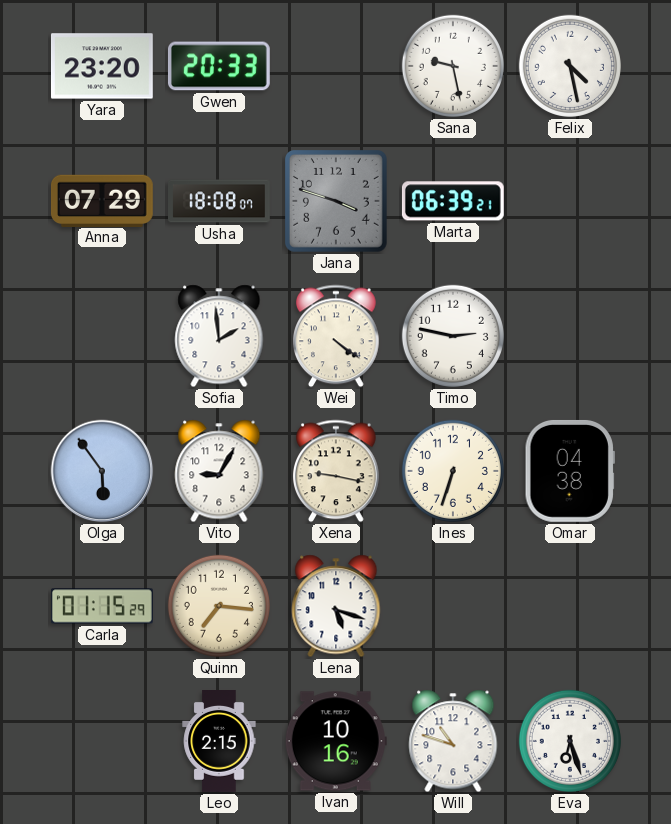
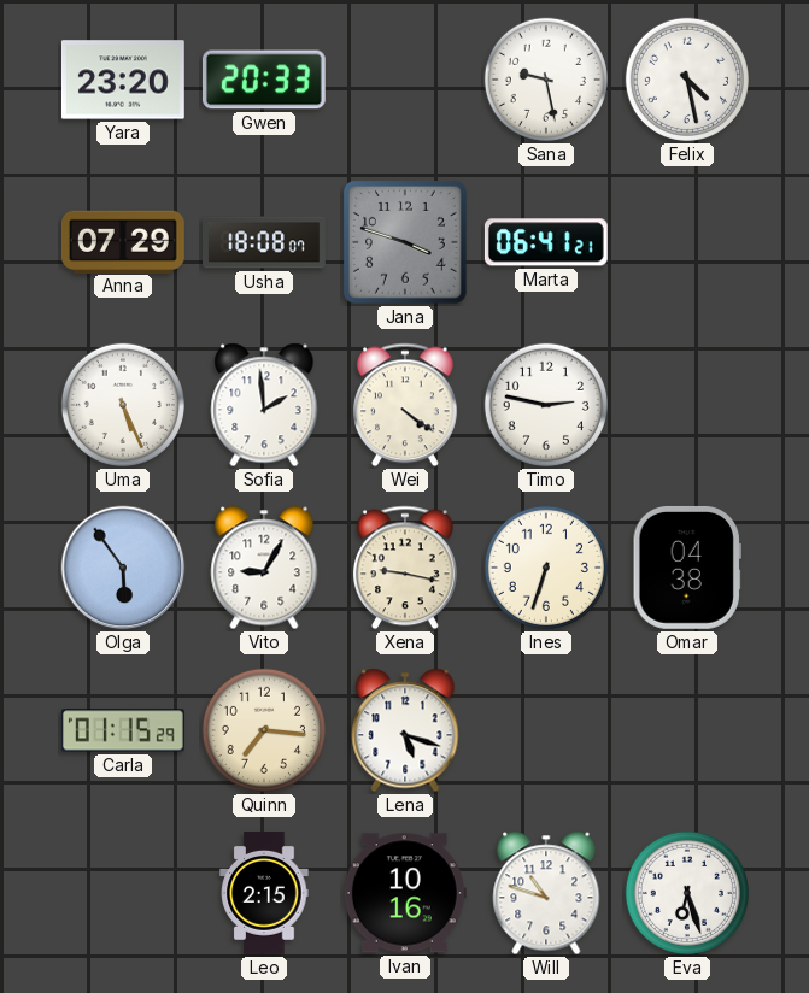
Marta: 06:39 -> 06:41
Uma: none -> 5:26
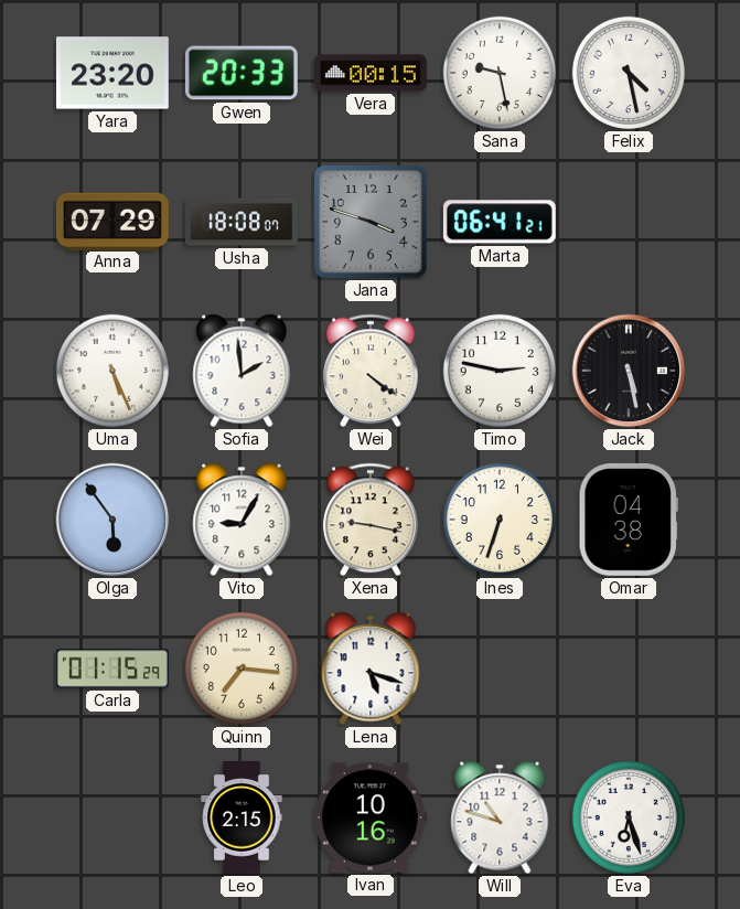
Vera: none -> 00:15
Jack: none -> 5:28
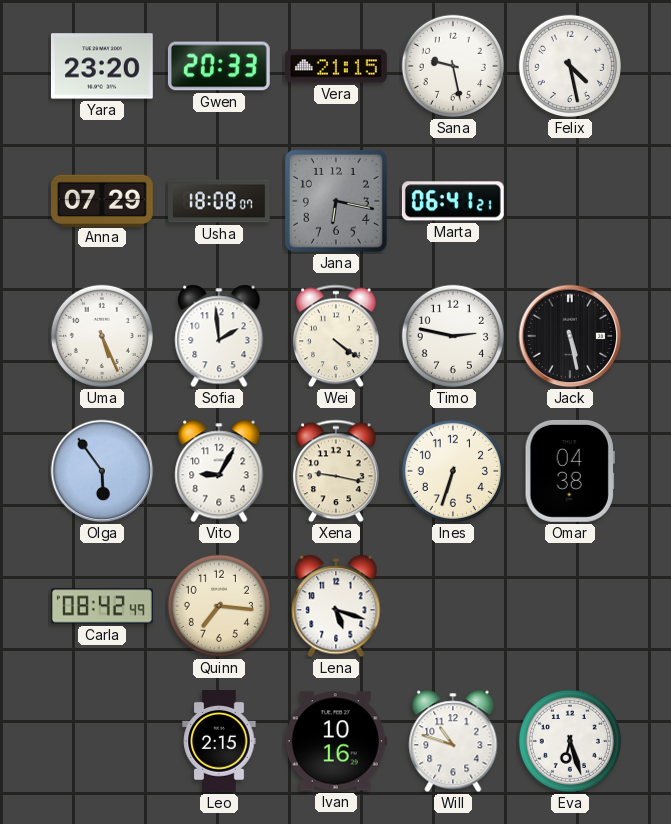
Vera: 00:15 -> 21:15
Jana: 3:48 -> 6:17
Carla: 01:15 -> 08:42
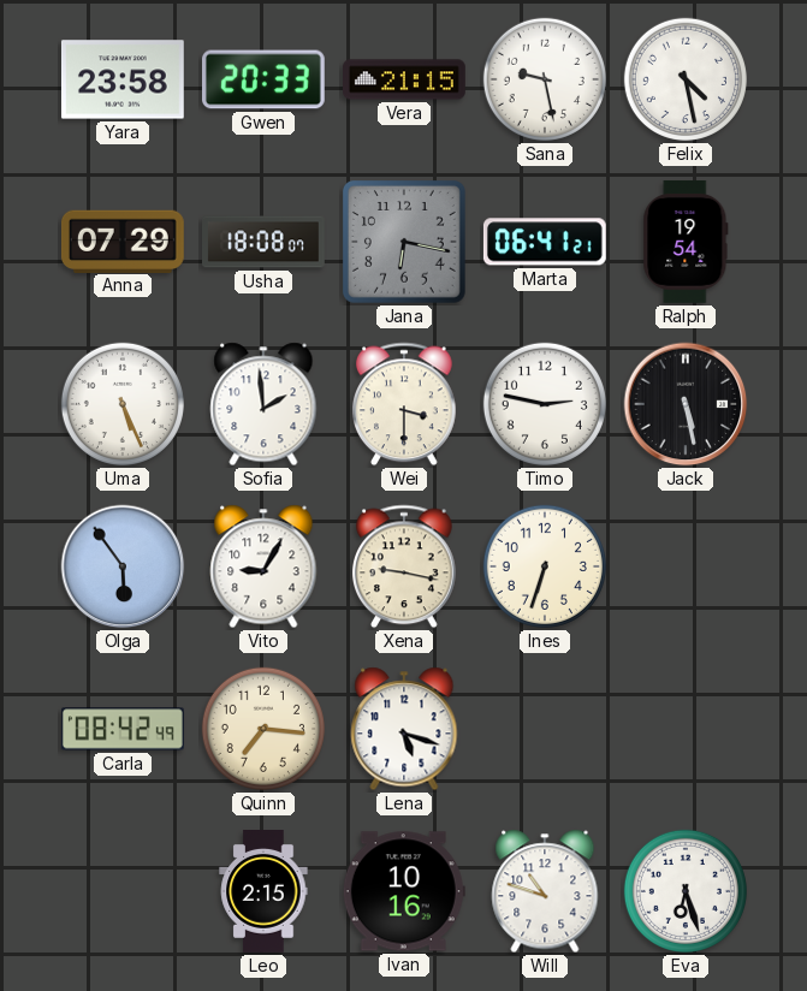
Yara: 23:20 -> 23:58
Ralph: none -> 19:54
Wei: 4:21 -> 3:30
Omar: 04:38 -> none
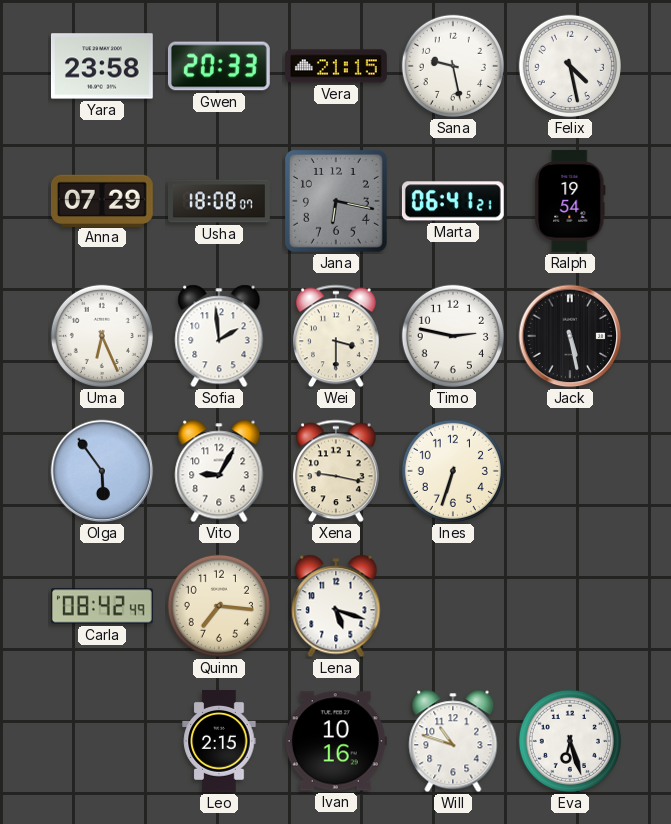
Uma: 5:26 -> 6:26
